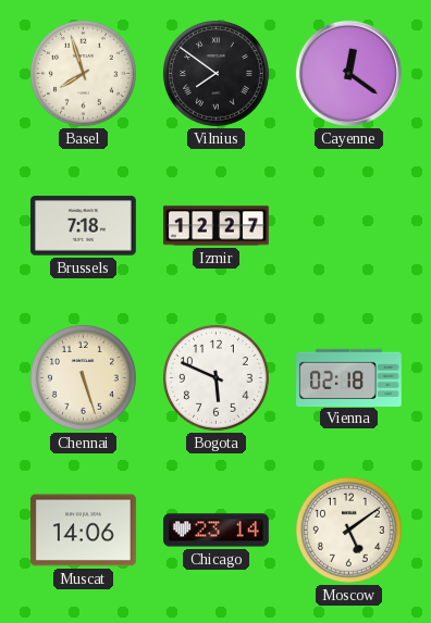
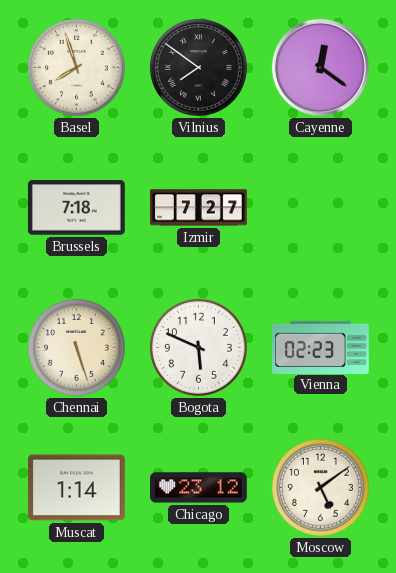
Izmir: 12:27 -> 7:27
Vienna: 02:18 -> 02:23
Muscat: 14:06 -> 1:14
Chicago: 23:14 -> 23:12
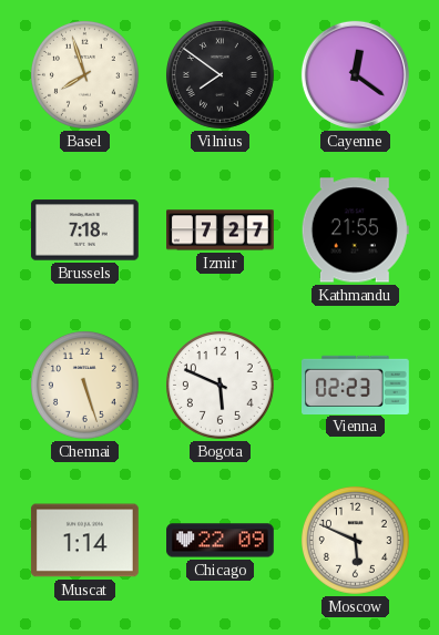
Kathmandu: none -> 21:55
Chicago: 23:12 -> 22:09
Moscow: 5:09 -> 5:49
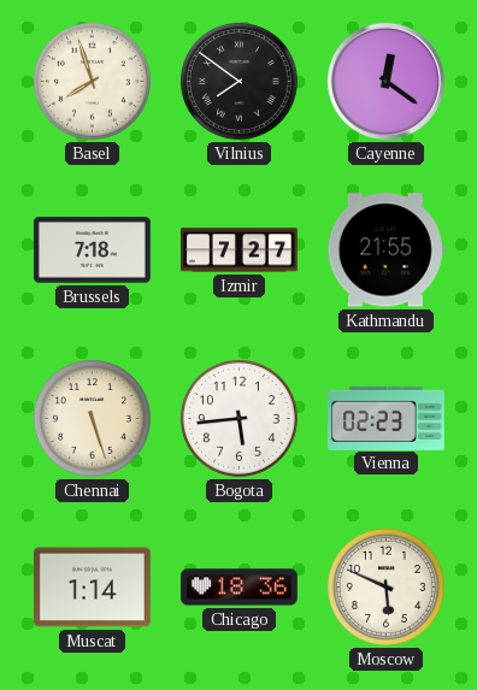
Bogota: 5:49 -> 5:44
Chicago: 22:09 -> 18:36
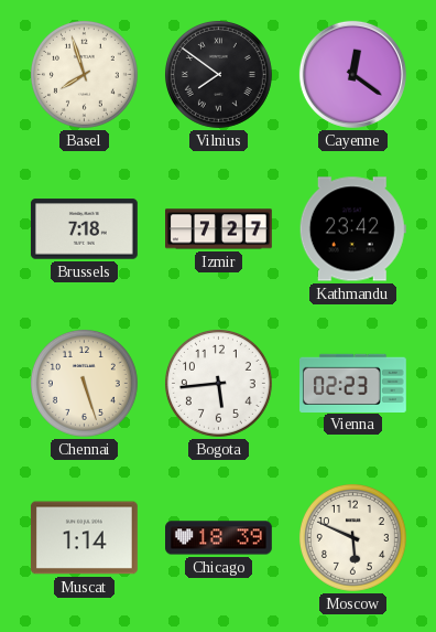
Kathmandu: 21:55 -> 23:42
Chicago: 18:36 -> 18:39
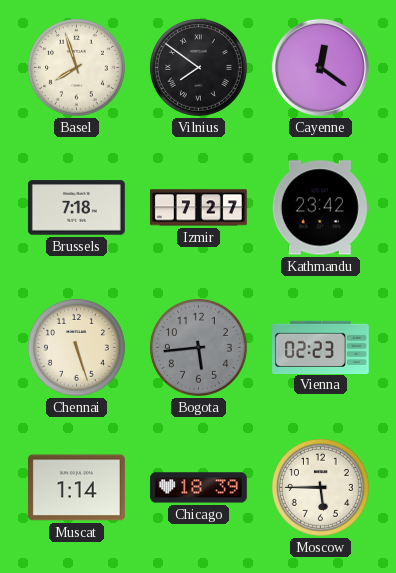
Bogota dial: white -> grey
Moscow: 5:49 -> 5:45
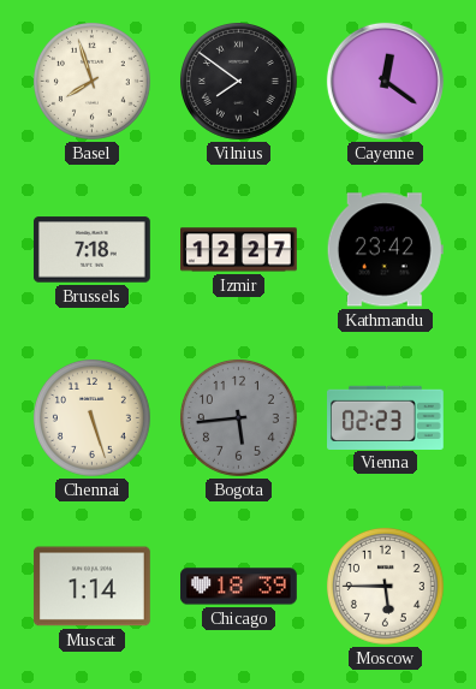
Izmir: 7:27 -> 12:27
